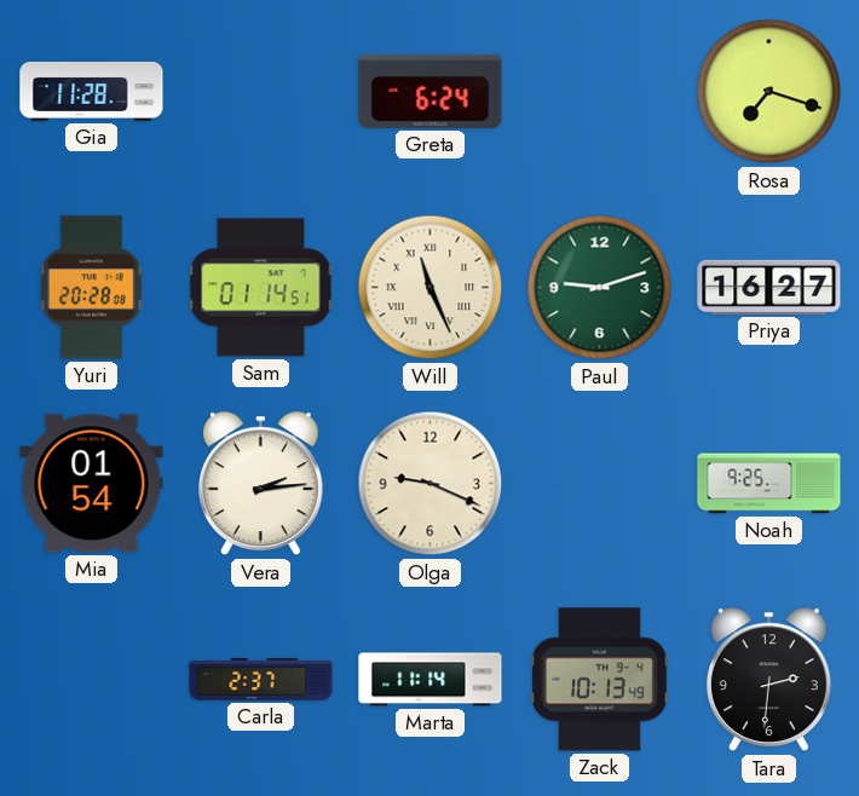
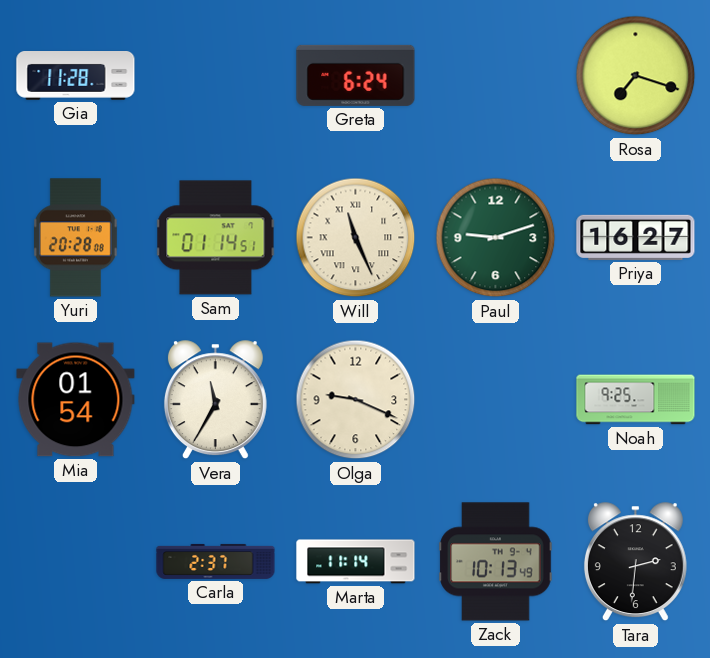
Vera: 2:14 -> 11:35
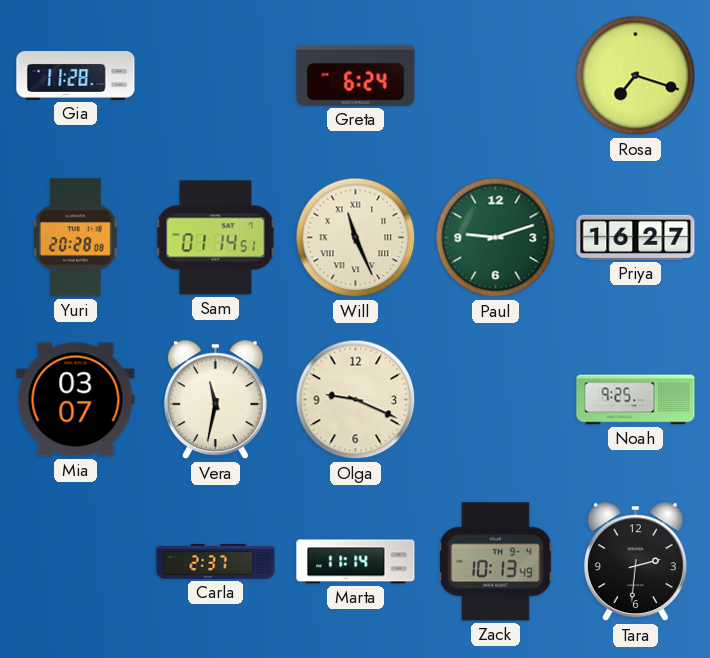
Mia: 01:54 -> 03:07
Vera: 11:35 -> 11:32
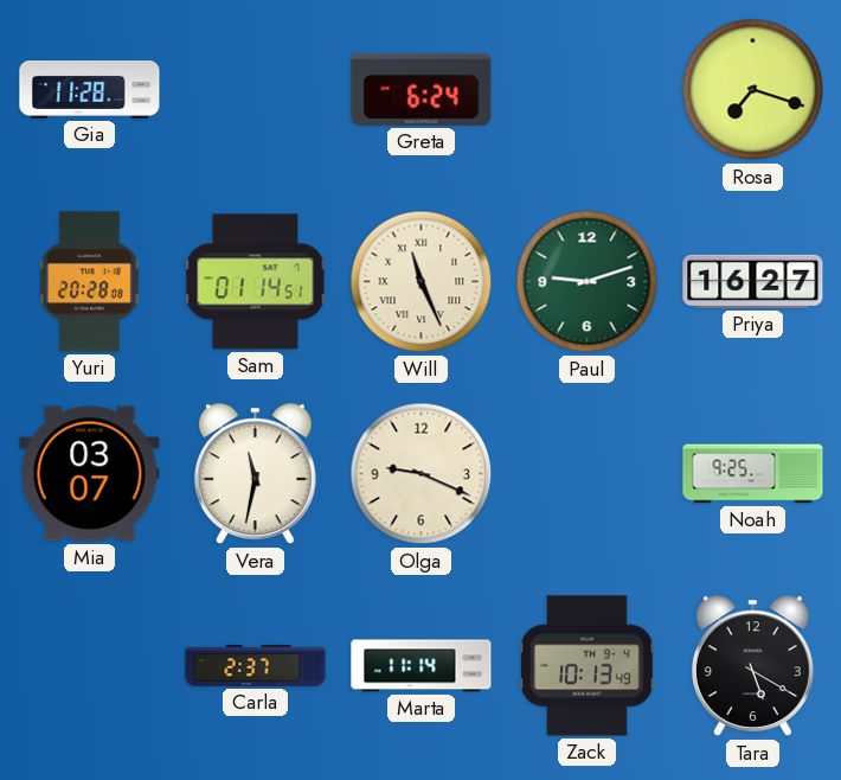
Tara: 2:31 -> 5:20
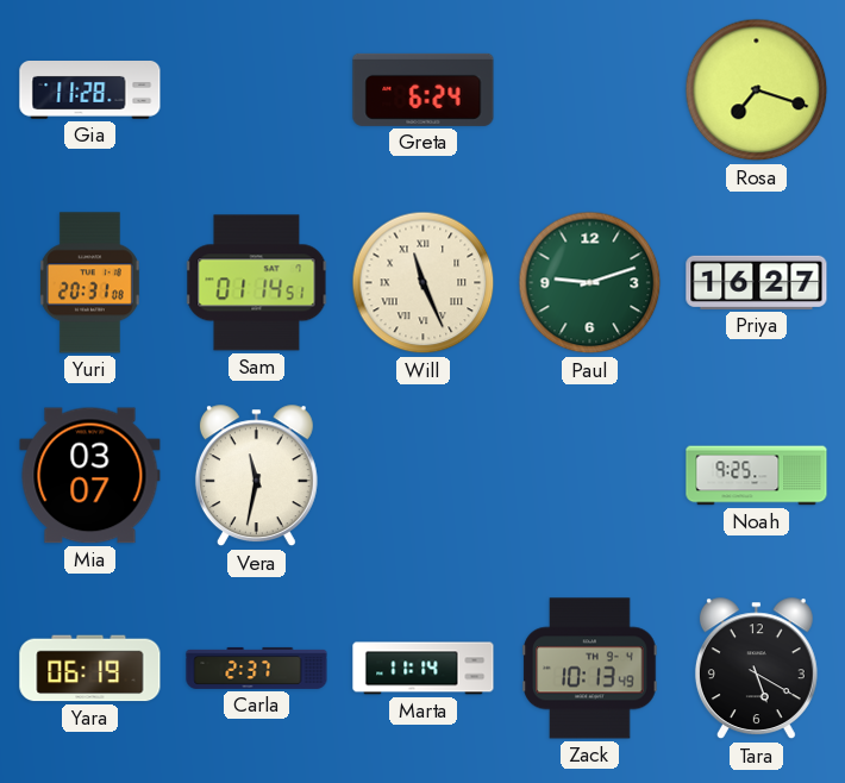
Yuri: 20:28 -> 20:31
Olga: 9:19 -> none
Yara: none -> 06:19
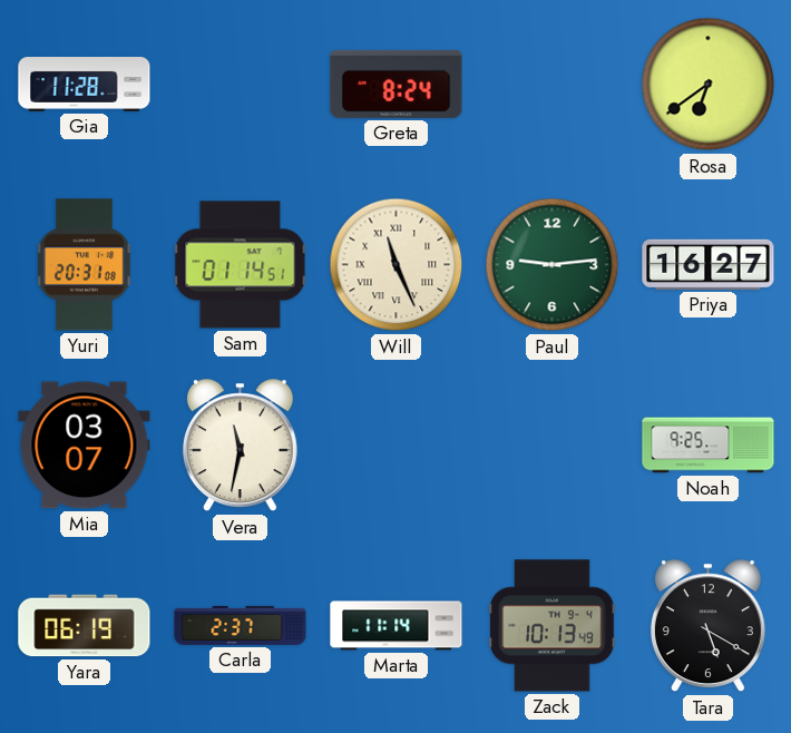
Greta: 6:24 -> 8:24
Rosa: 7:18 -> 6:39
Paul: 9:12 -> 9:14
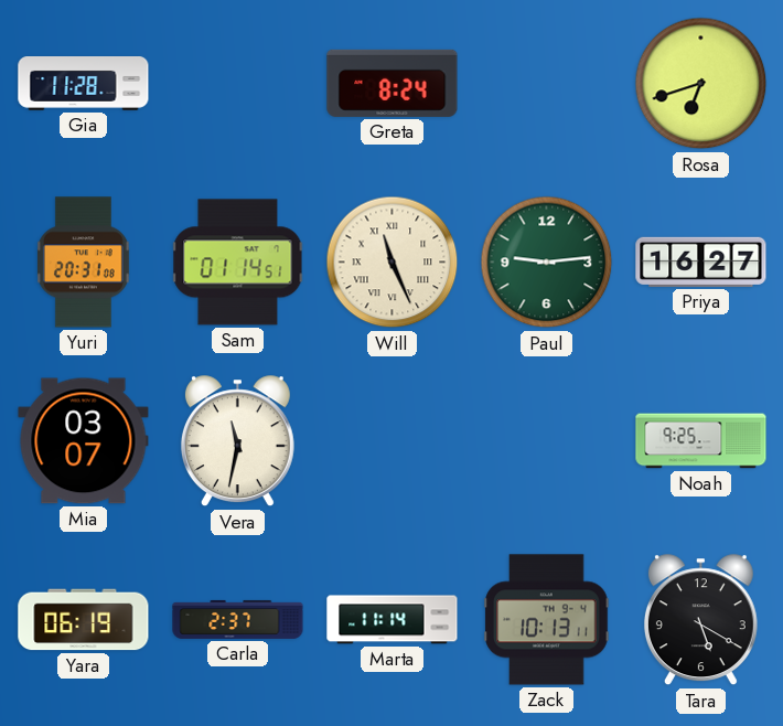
Rosa: 6:39 -> 6:42
Zack: 10:13:49 -> 10:13:11
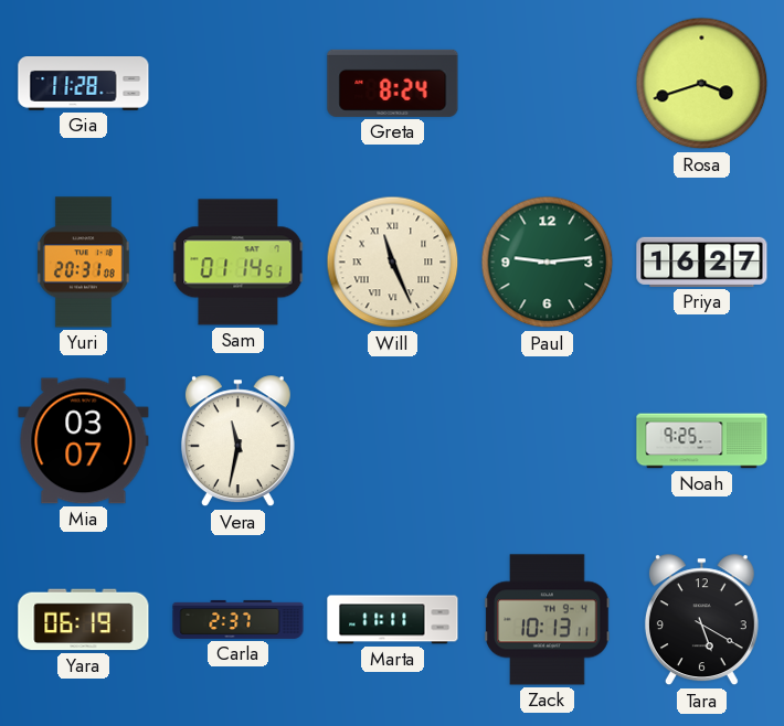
Rosa: 6:42 -> 3:42
Marta: 11:14 -> 11:11
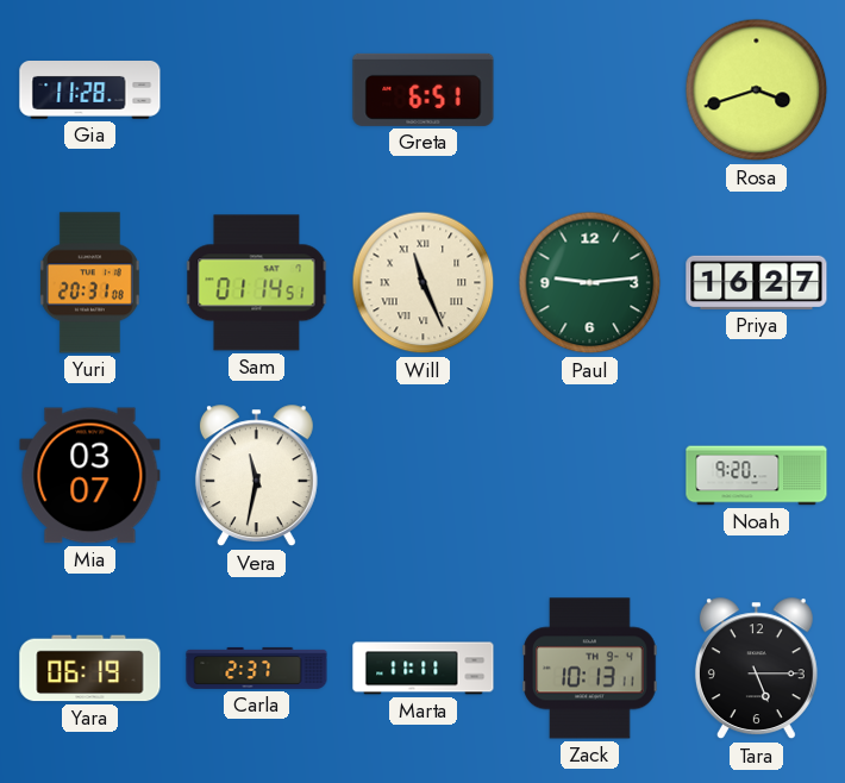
Greta: 8:24 -> 6:51
Noah: 9:25 -> 9:20
Tara: 5:20 -> 5:15
